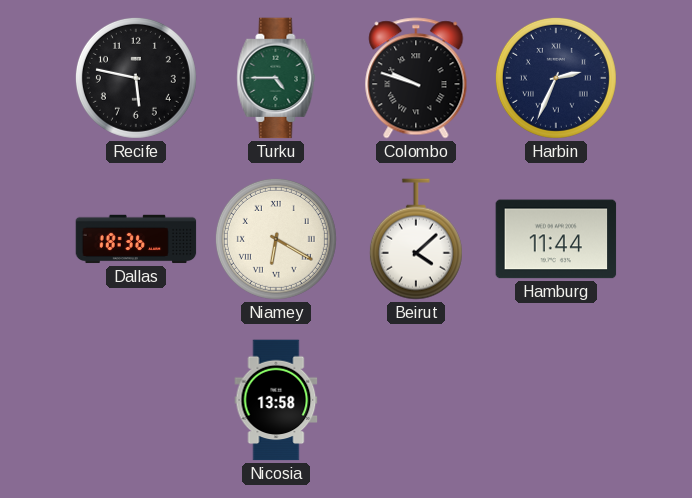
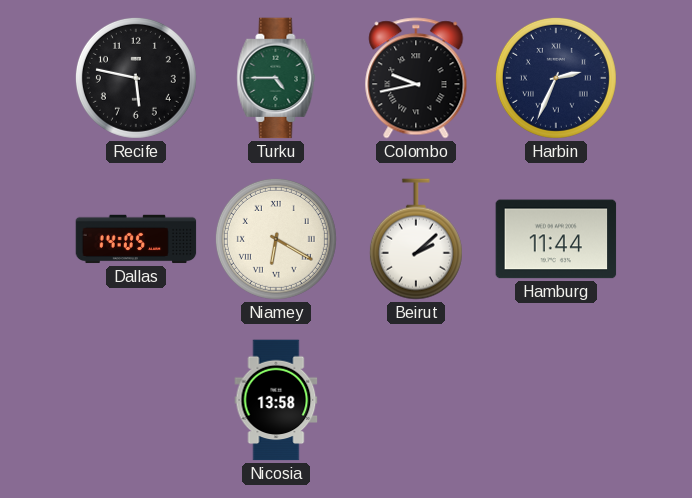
Colombo: 9:48 -> 9:43
Dallas: 18:36 -> 14:05
Beirut: 4:08 -> 2:08
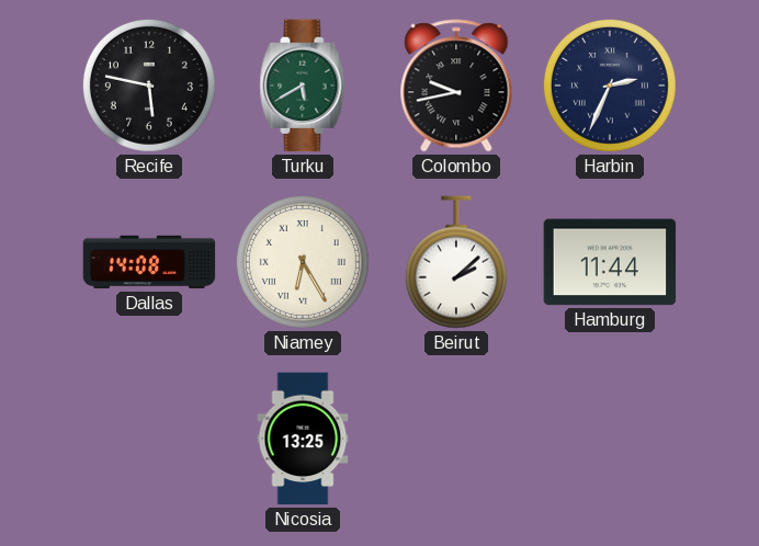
Turku: 4:45 -> 5:40
Dallas: 14:05 -> 14:08
Niamey: 6:20 -> 6:25
Nicosia: 13:58 -> 13:25
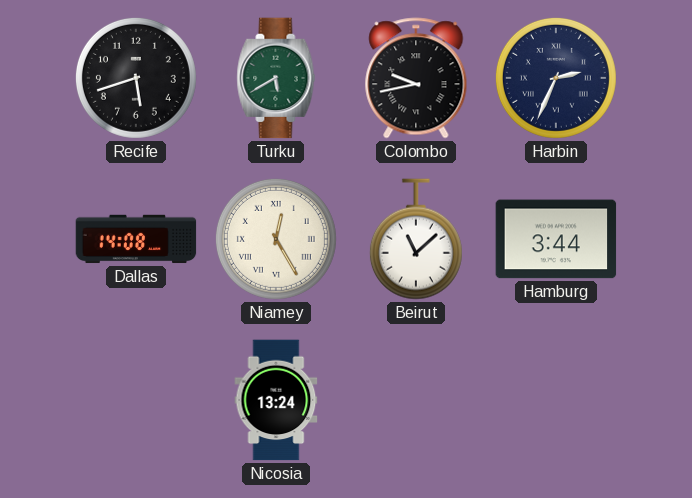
Recife: 5:47 -> 5:42
Niamey: 6:25 -> 12:25
Beirut: 2:08 -> 11:08
Hamburg: 11:44 -> 3:44
Nicosia: 13:25 -> 13:24
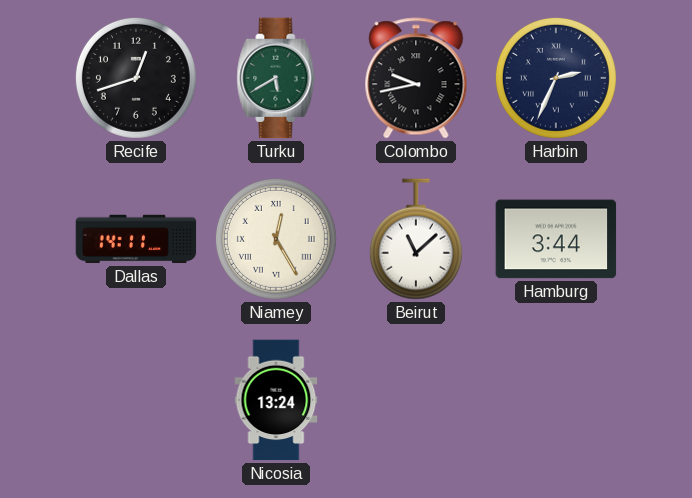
Recife: 5:42 -> 12:42
Dallas: 14:08 -> 14:11
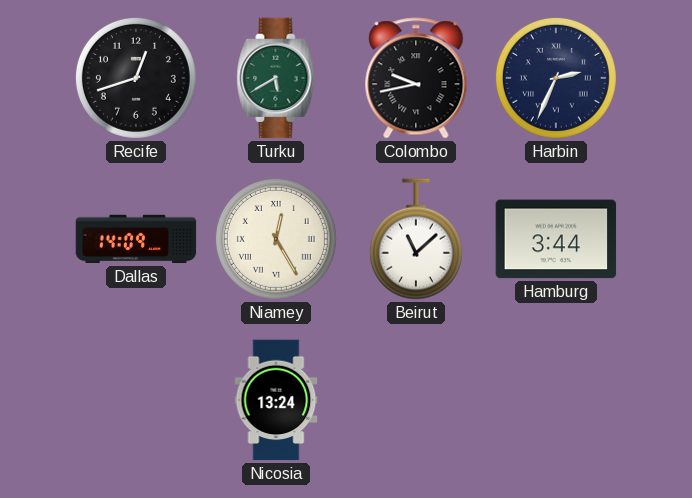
Dallas: 14:11 -> 14:09
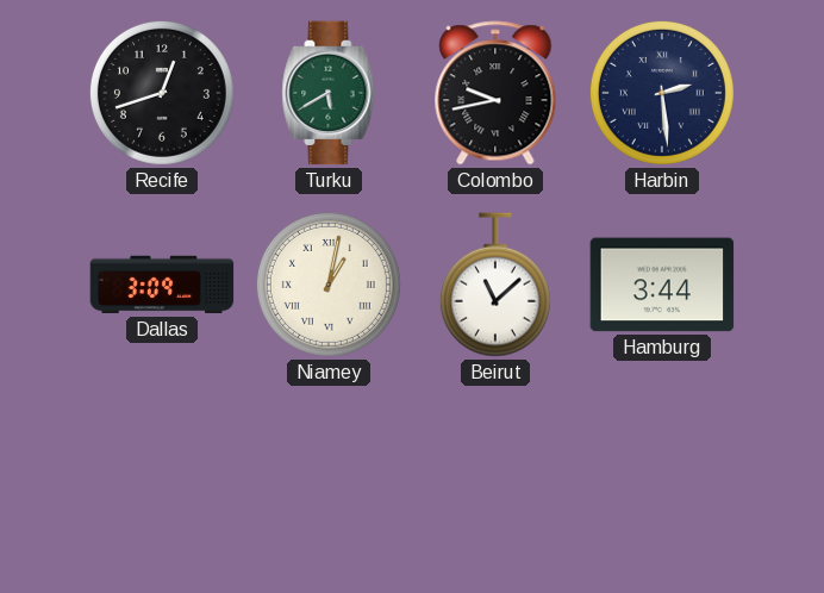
Harbin: 2:34 -> 2:29
Dallas: 14:09 -> 3:09
Niamey: 12:25 -> 1:02
Nicosia: 13:24 -> none
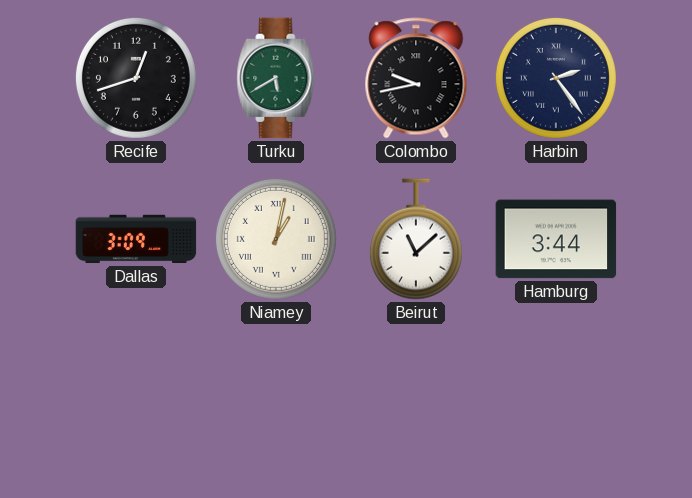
Harbin: 2:29 -> 2:24
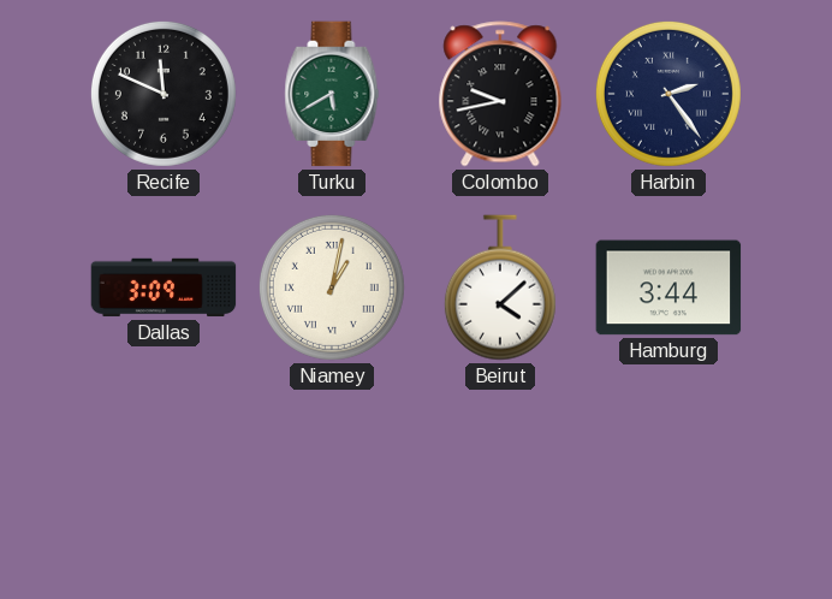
Recife: 12:42 -> 11:49
Beirut: 11:08 -> 4:08
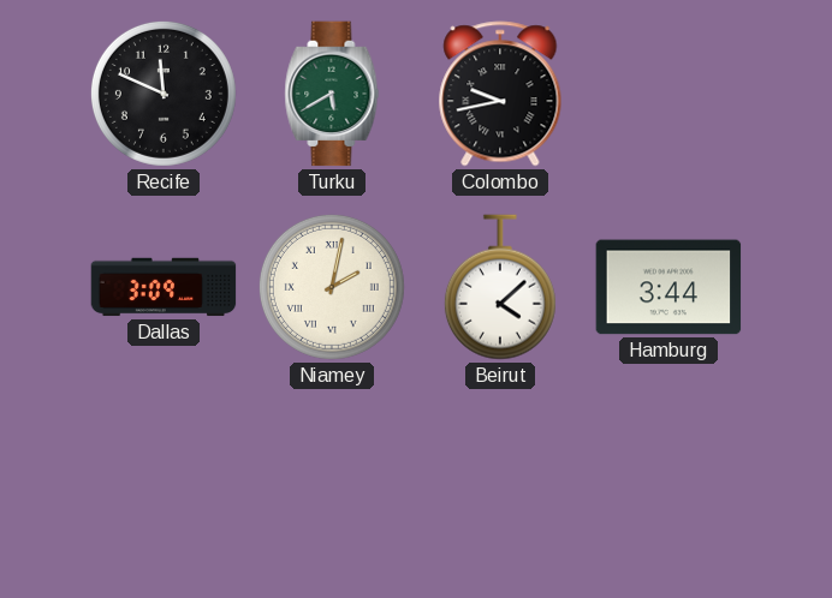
Harbin: 2:24 -> none
Niamey: 1:02 -> 2:02
